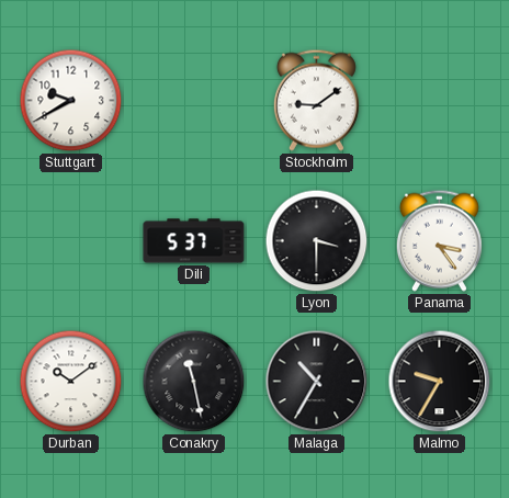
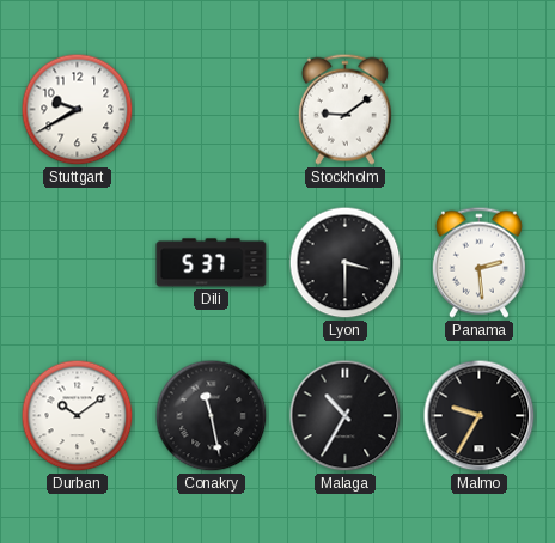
Panama: 3:24 -> 2:29
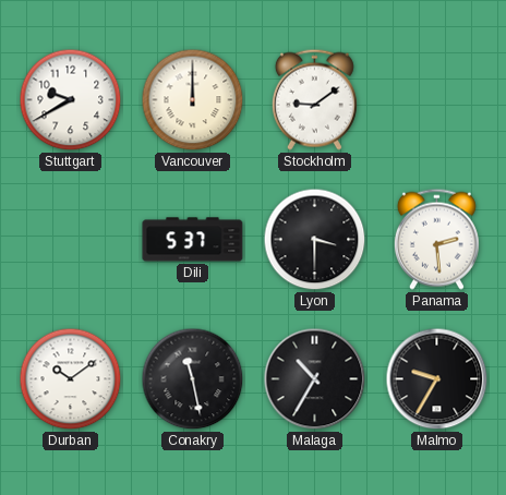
Vancouver: none -> 12:00
